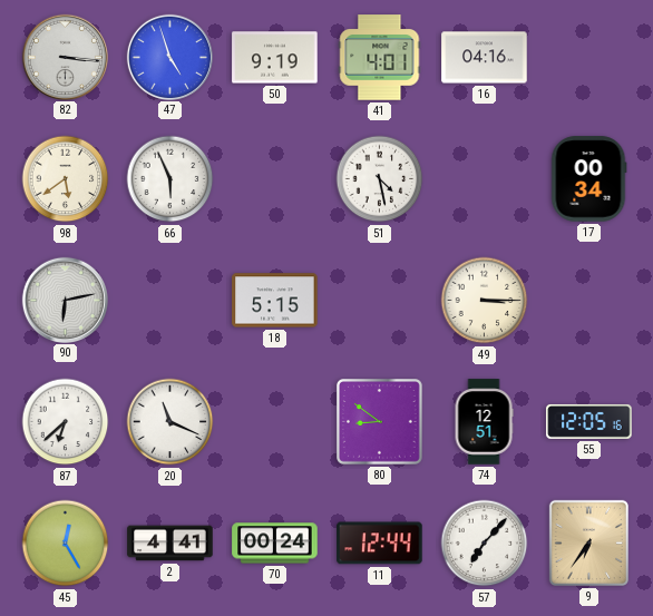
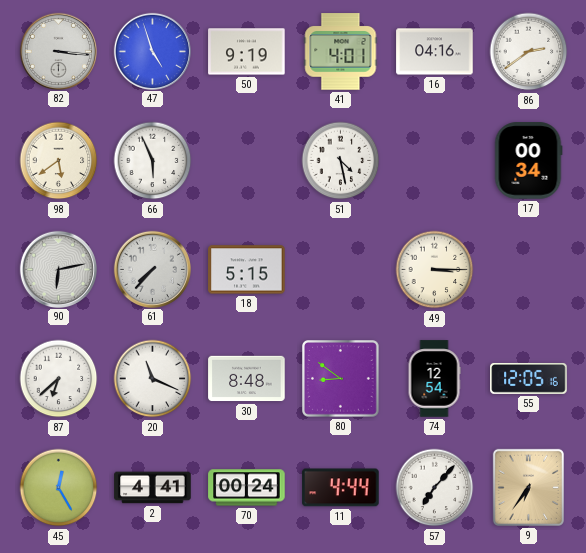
86: none -> 2:39
61: none -> 7:37
30: none -> 8:48
74: 12:51 -> 12:54
11: 12:44 -> 4:44
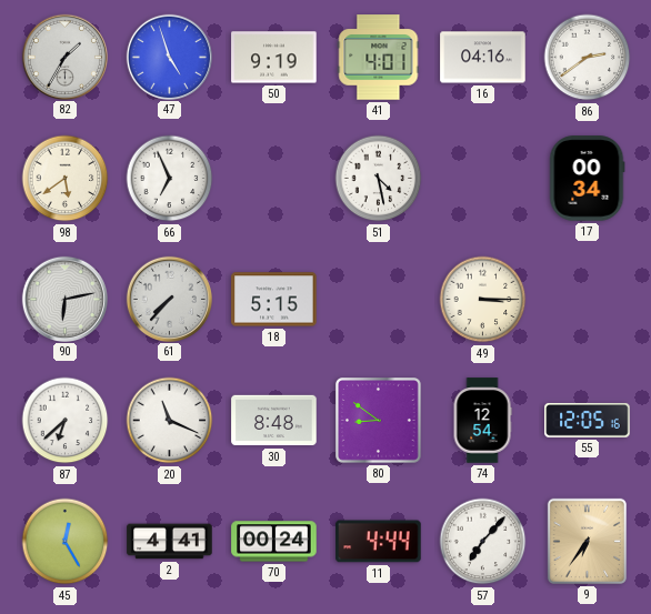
82: 3:16 -> 1:35
66: 5:56 -> 6:56
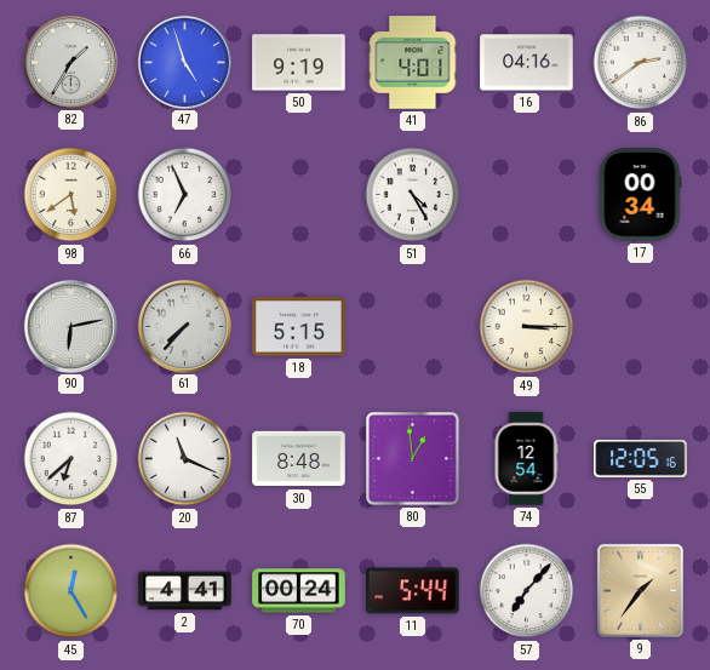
51: 4:28 -> 4:25
80: 8:51 -> 12:59
11: 4:44 -> 5:44
9: 6:36 -> 1:36
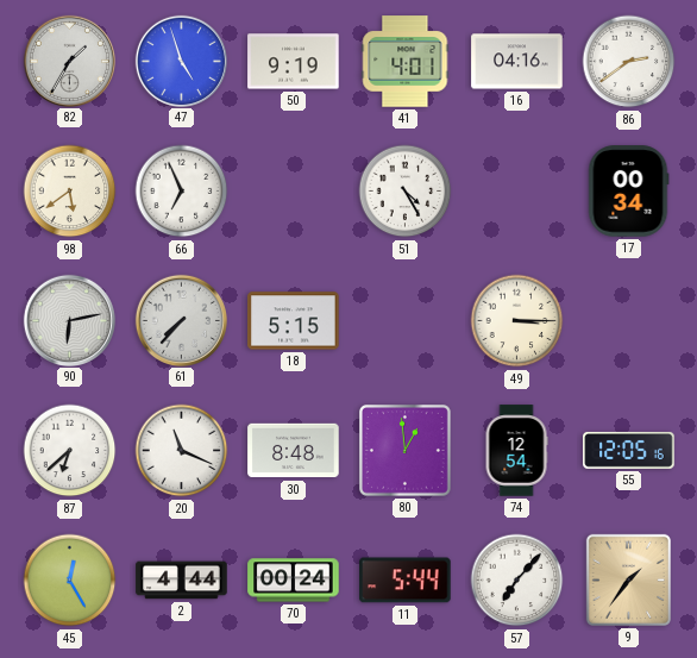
2: 4:41 -> 4:44
